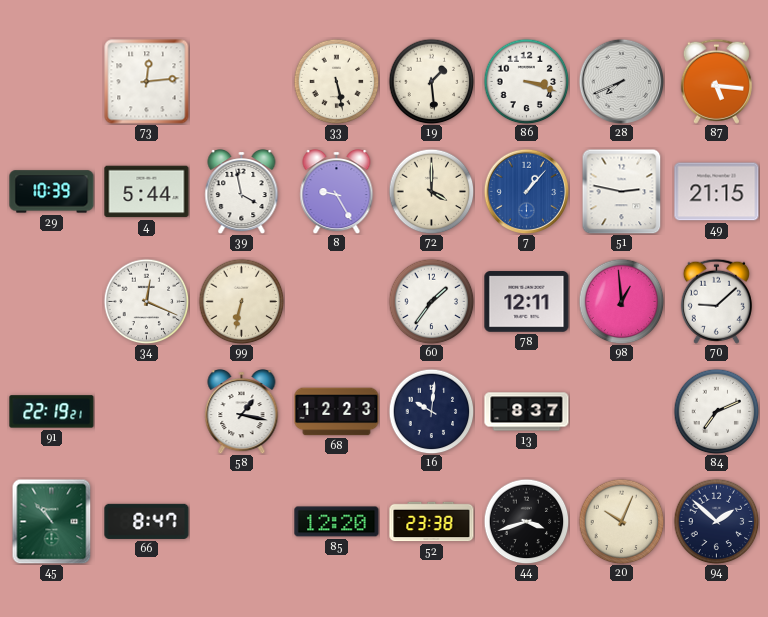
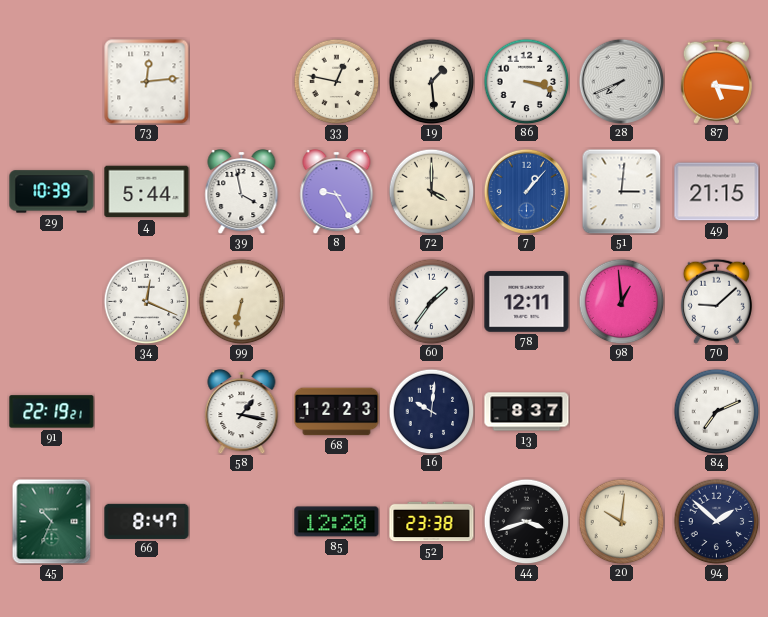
33: 5:28 -> 12:47
51: 2:47 -> 3:01
45: 10:53 -> 10:34
20: 10:04 -> 10:01
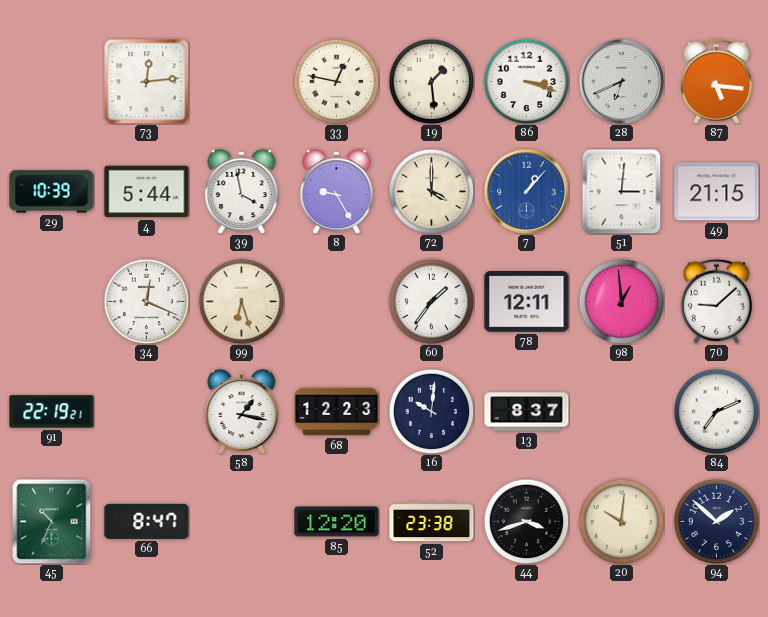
28: 7:41 -> 6:41
99: 6:32 -> 6:27
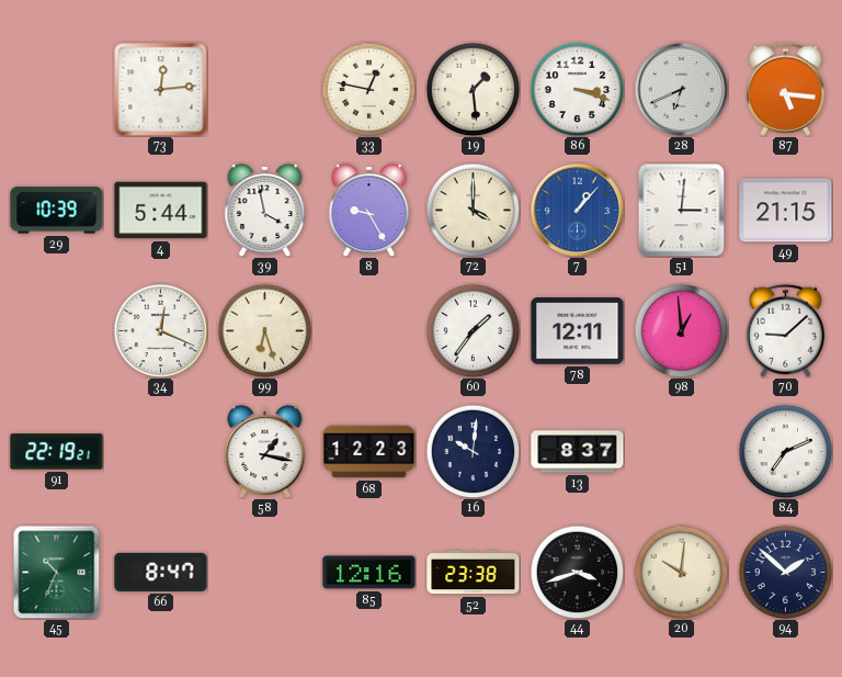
85: 12:20 -> 12:16
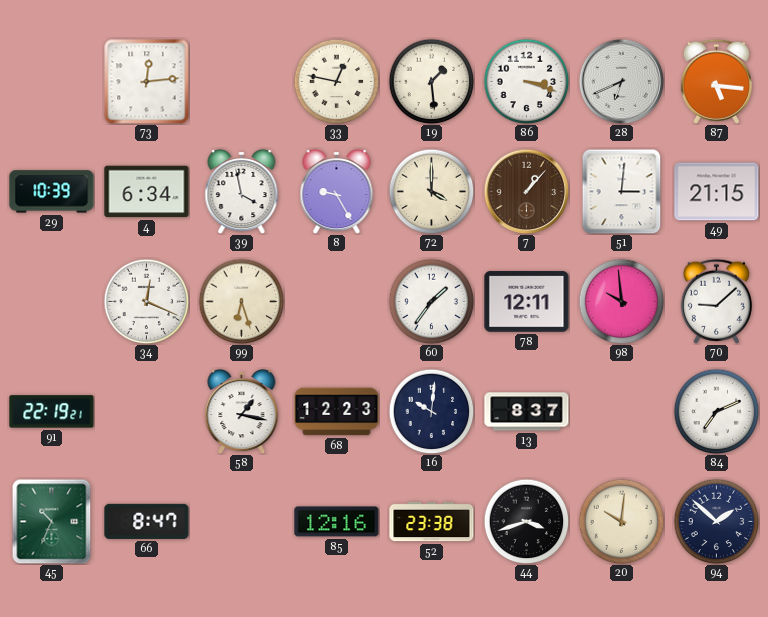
4: 5:44 -> 6:34
7 dial: blue -> brown
98: 12:59 -> 9:59
